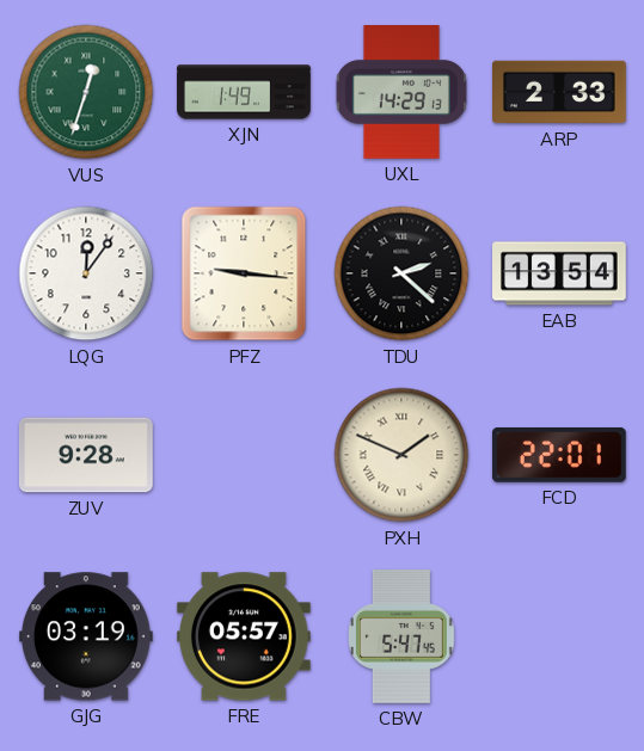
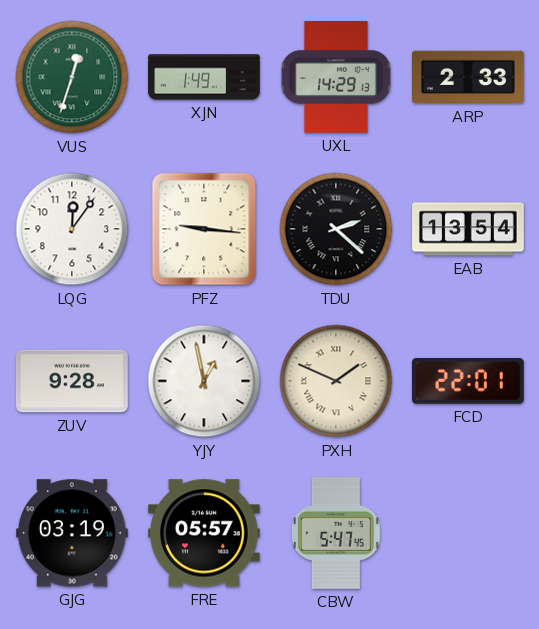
YJY: none -> 12:58
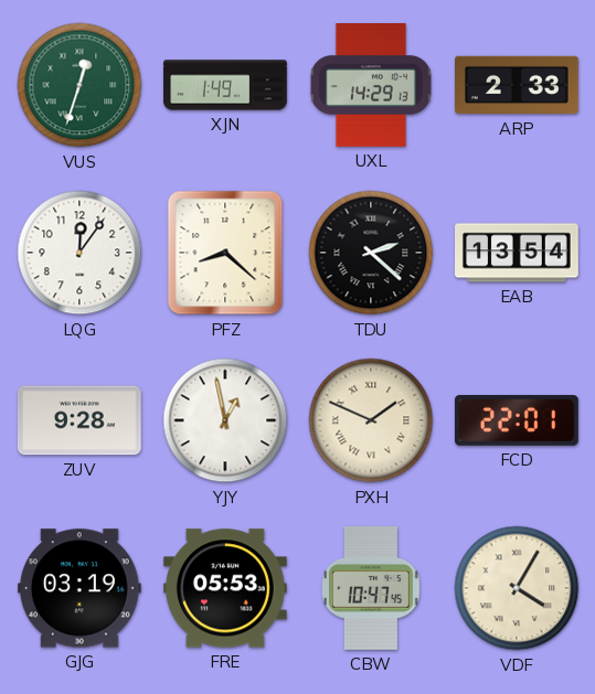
PFZ: 9:16 -> 8:22
FRE: 05:57 -> 05:53
CBW: 5:47 -> 10:47
VDF: none -> 4:05
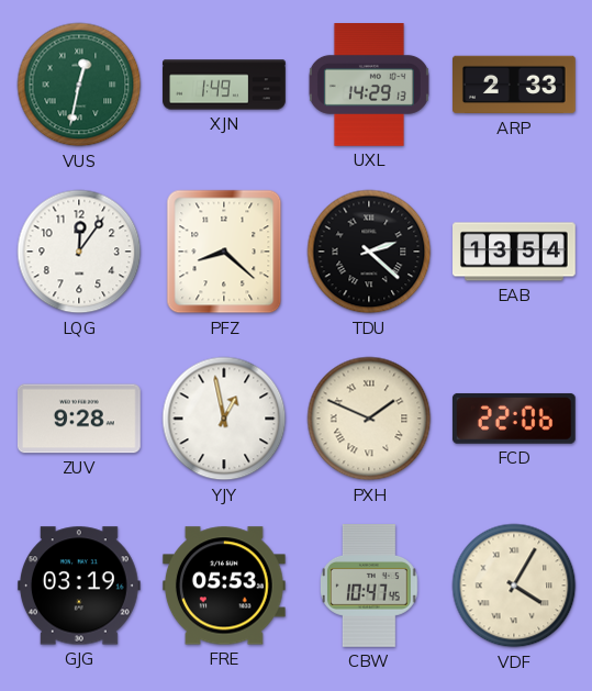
VUS: 12:33 -> 12:32
FCD: 22:01 -> 22:06
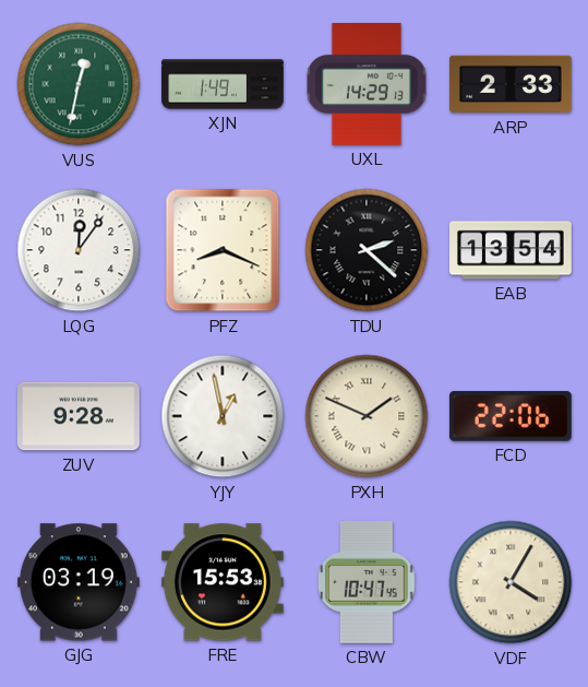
PFZ: 8:22 -> 8:19
FRE: 05:53 -> 15:53
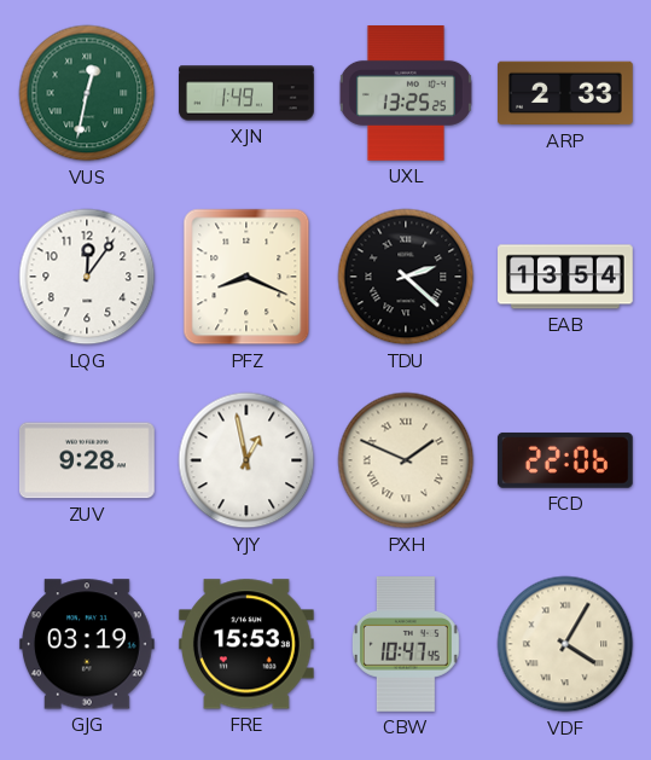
UXL: 14:29 -> 13:25
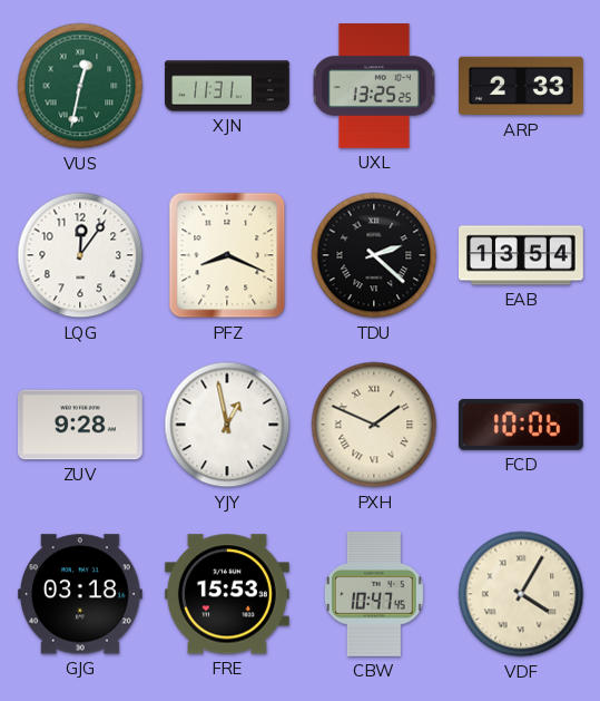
XJN: 1:49 -> 11:31
FCD: 22:06 -> 10:06
GJG: 03:19 -> 03:18
